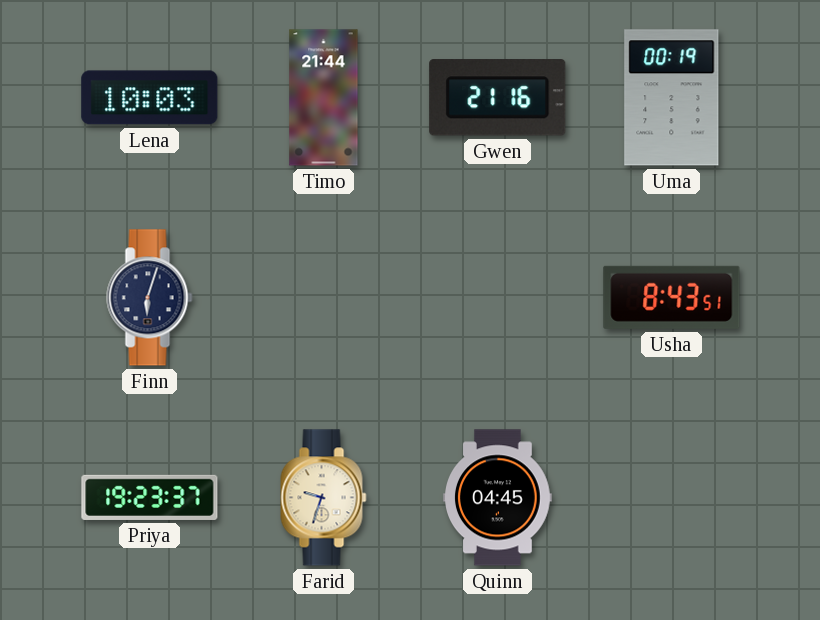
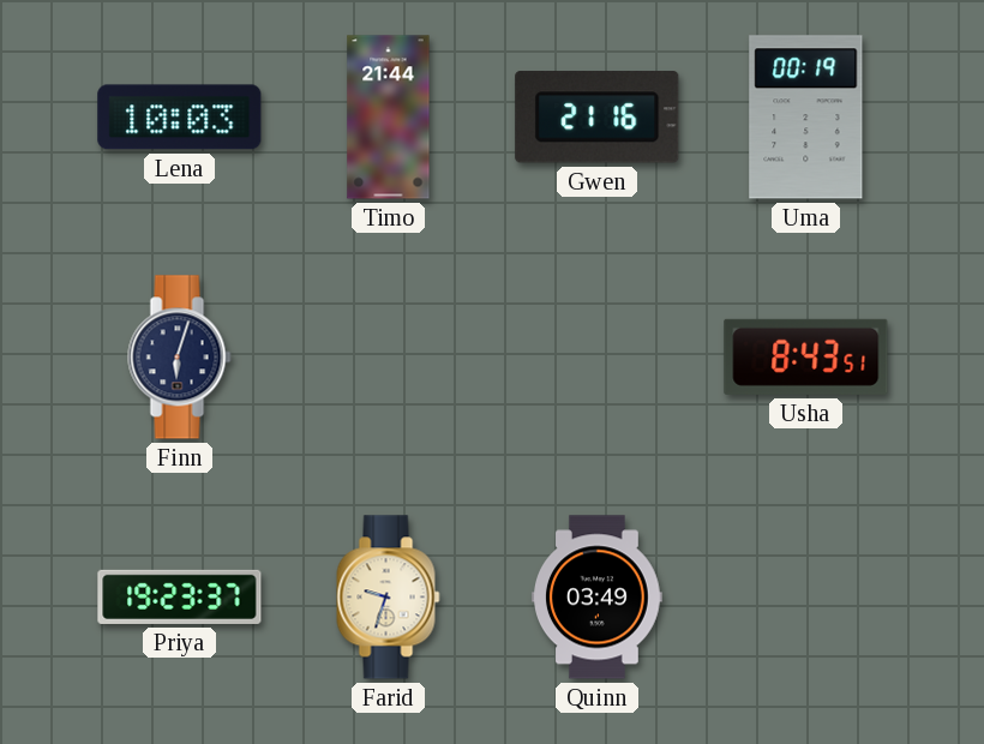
Quinn: 04:45 -> 03:49
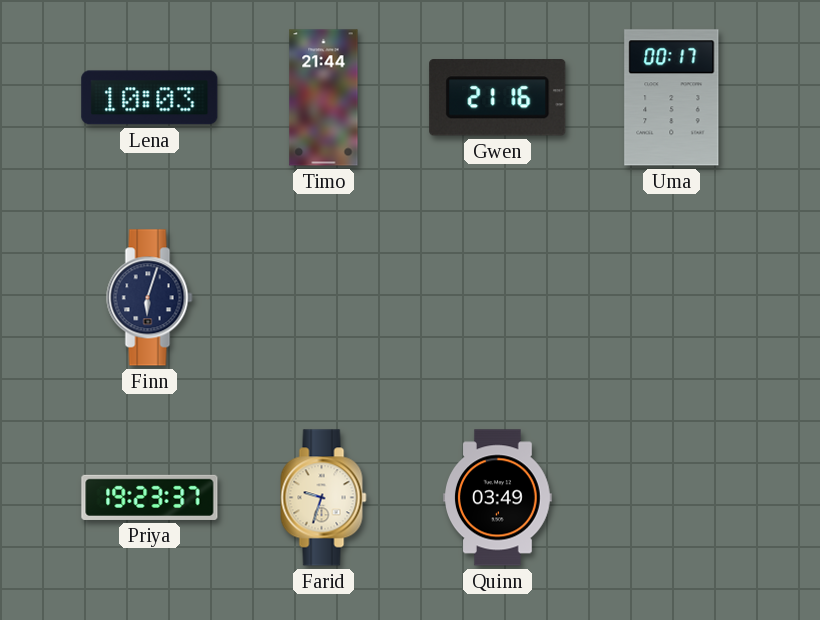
Uma: 00:19 -> 00:17
Usha: 8:43 -> none
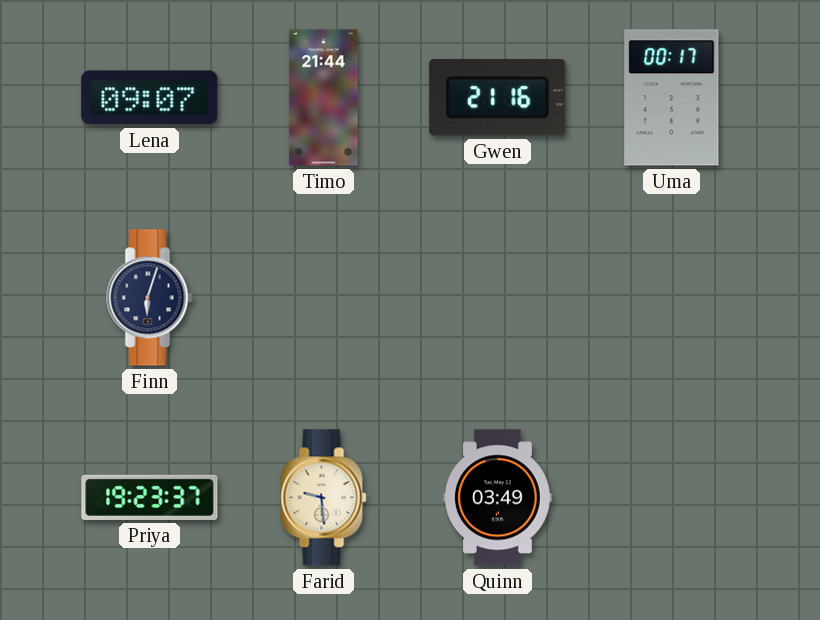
Lena: 10:03 -> 09:07
Farid: 9:33 -> 9:29
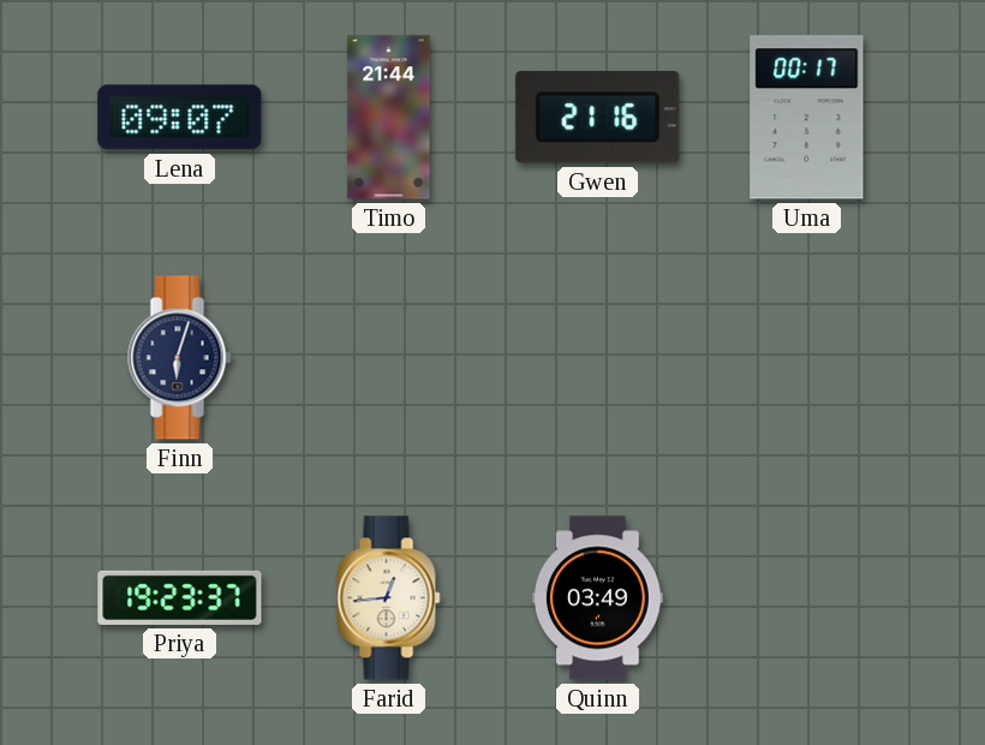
Farid: 9:29 -> 12:44
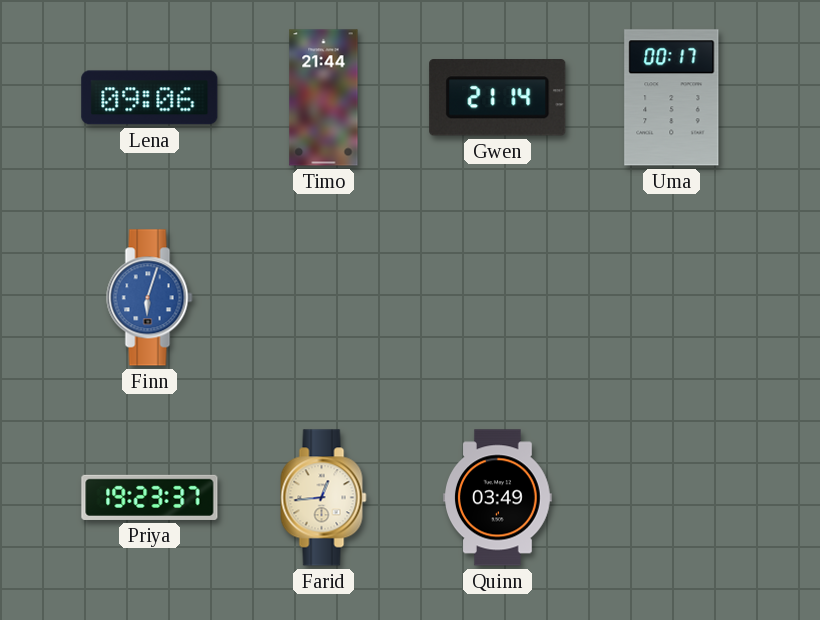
Lena: 09:07 -> 09:06
Gwen: 21:16 -> 21:14
Finn dial: navy -> blue
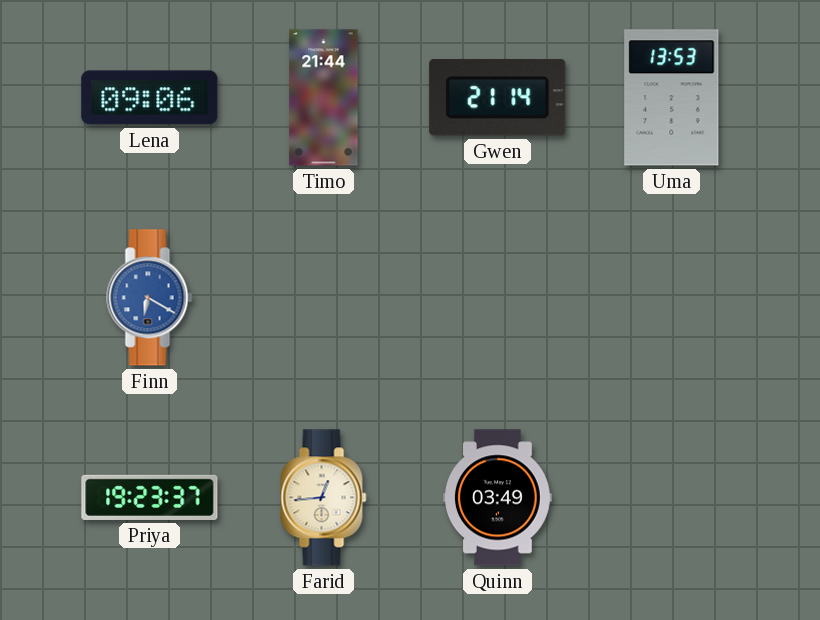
Uma: 00:17 -> 13:53
Finn: 6:03 -> 6:20
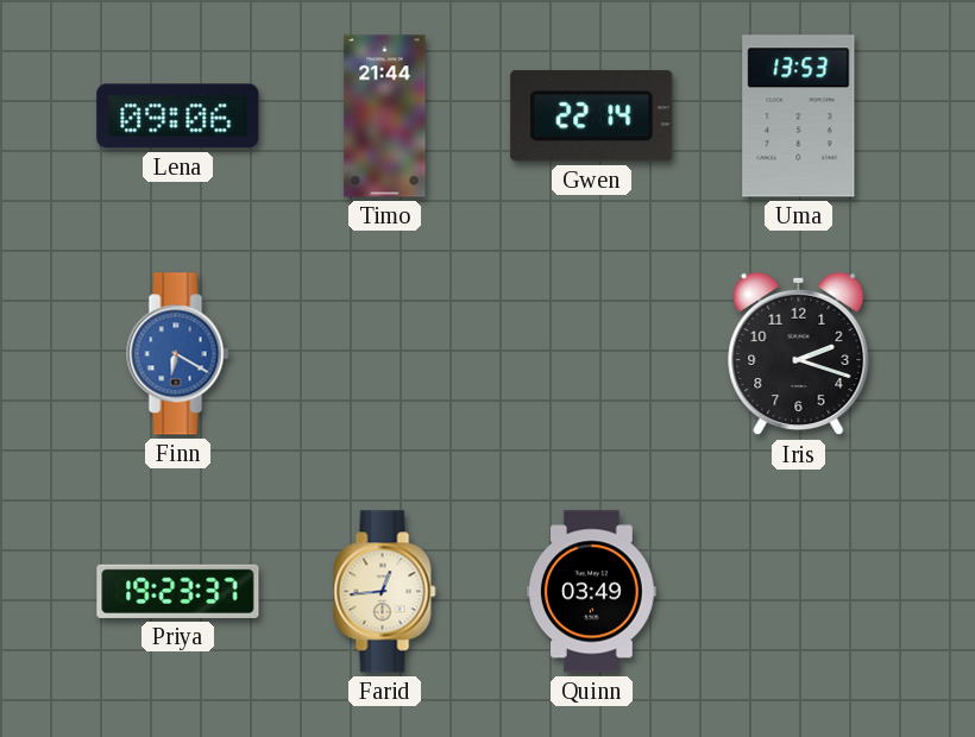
Gwen: 21:14 -> 22:14
Iris: none -> 2:18
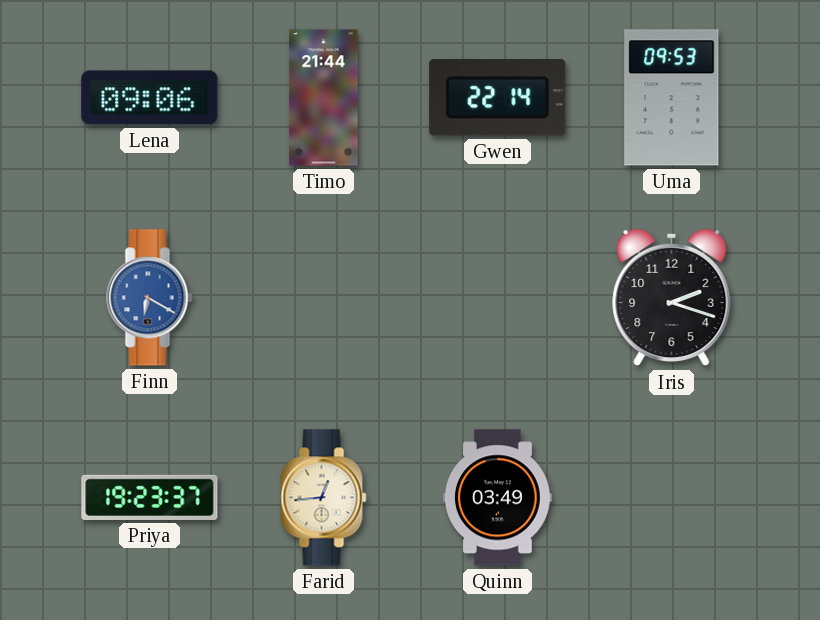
Uma: 13:53 -> 09:53
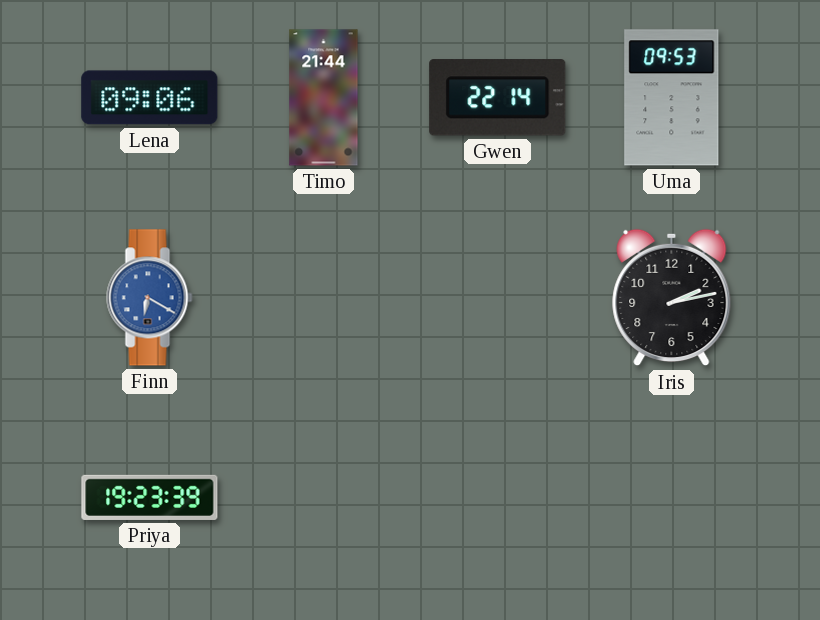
Iris: 2:18 -> 2:13
Priya: 19:23:37 -> 19:23:39
Farid: 12:44 -> none
Quinn: 03:49 -> none
